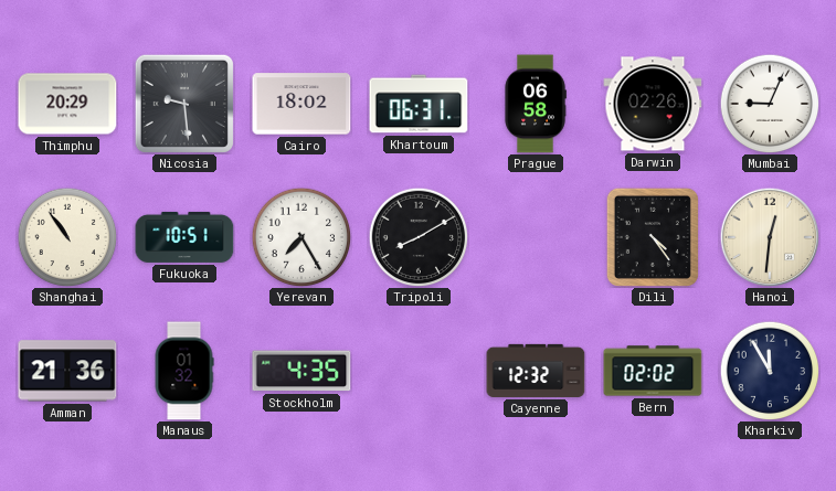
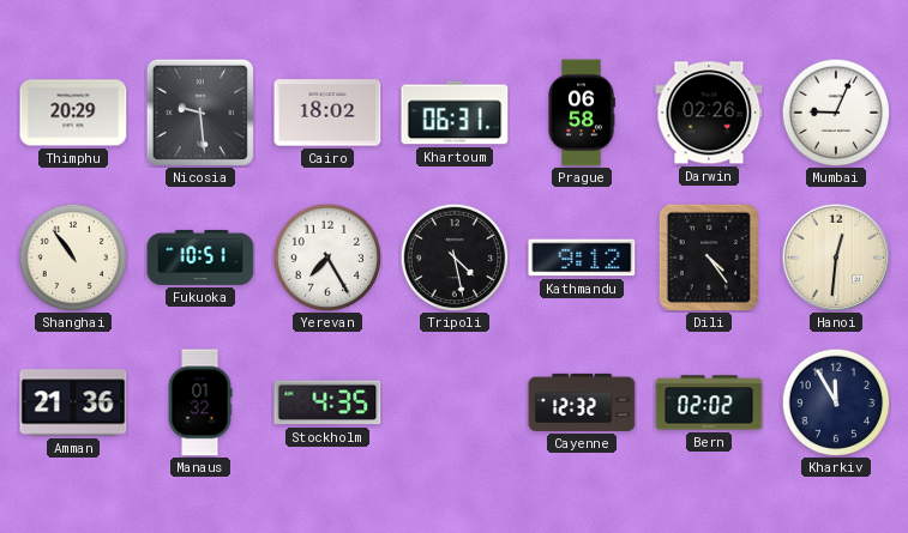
Tripoli: 8:10 -> 4:28
Kathmandu: none -> 9:12
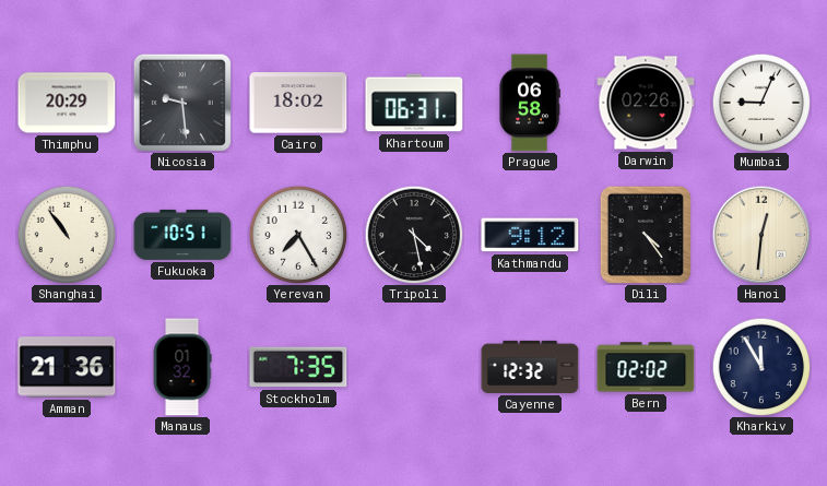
Stockholm: 4:35 -> 7:35
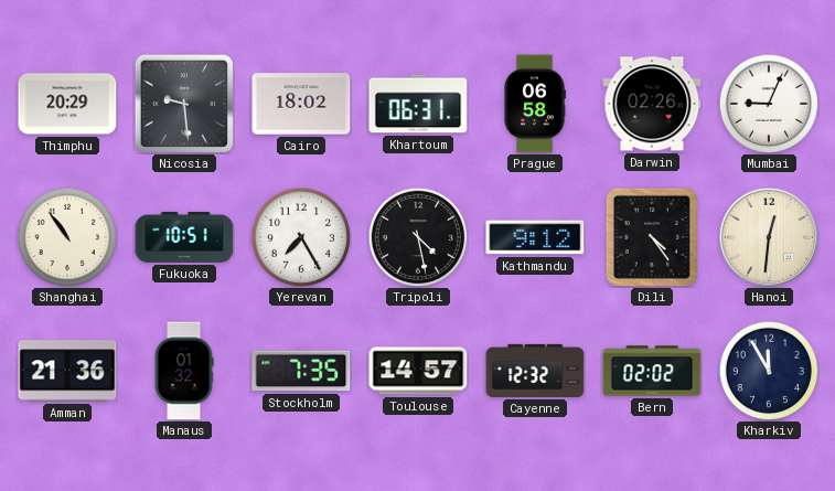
Toulouse: none -> 14:57
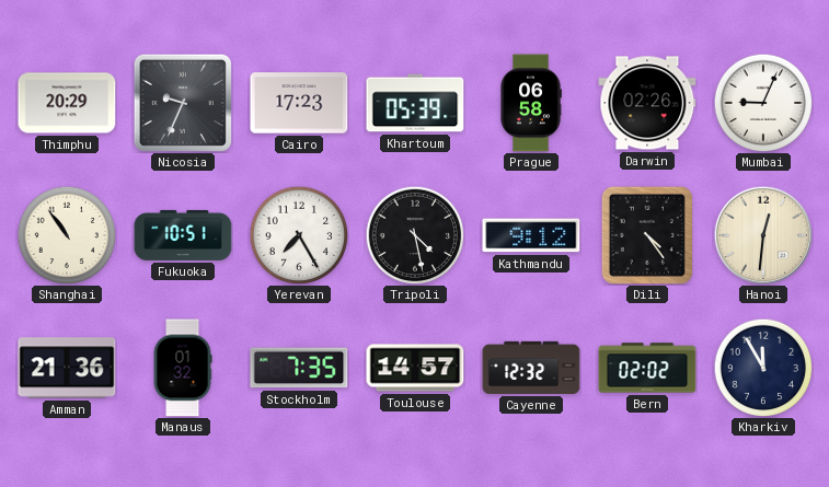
Nicosia: 9:29 -> 9:34
Cairo: 18:02 -> 17:23
Khartoum: 06:31 -> 05:39
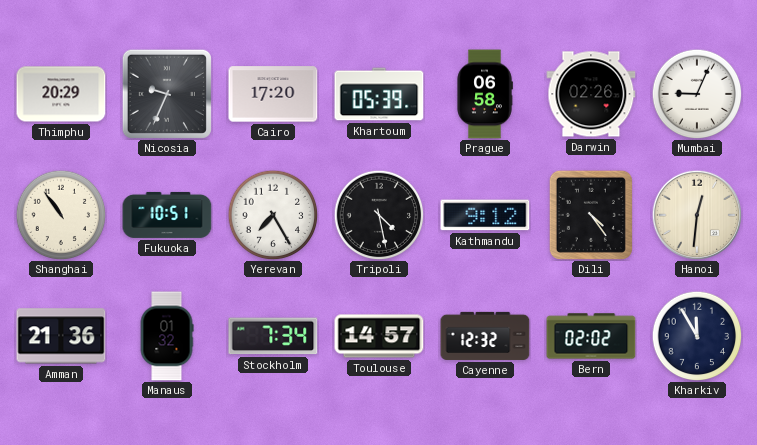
Cairo: 17:23 -> 17:20
Stockholm: 7:35 -> 7:34
